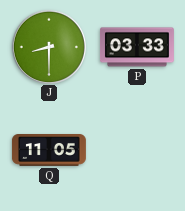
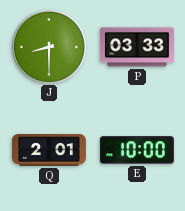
Q: 11:05 -> 2:01
E: none -> 10:00
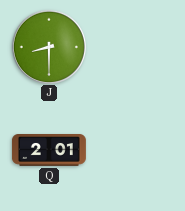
P: 03:33 -> none
E: 10:00 -> none
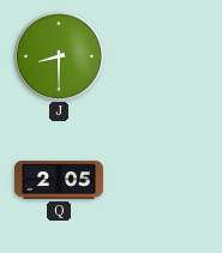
Q: 2:01 -> 2:05
